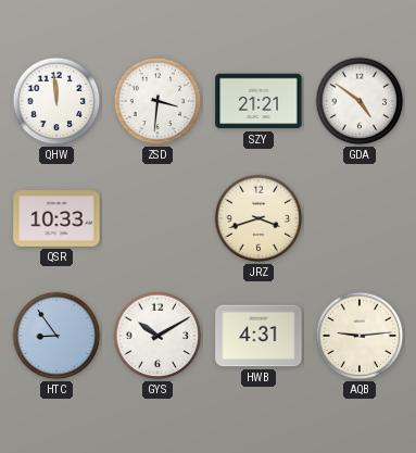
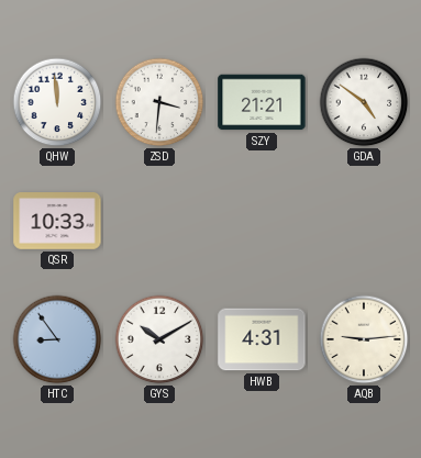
JRZ: 3:42 -> none
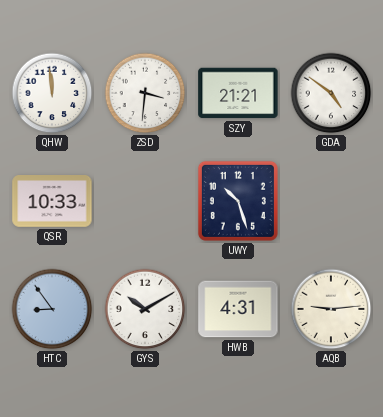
UWY: none -> 10:27
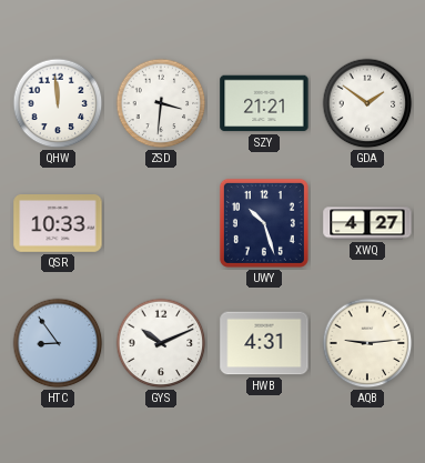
GDA: 4:51 -> 1:51
XWQ: none -> 4:27
GYS: 10:10 -> 10:11
